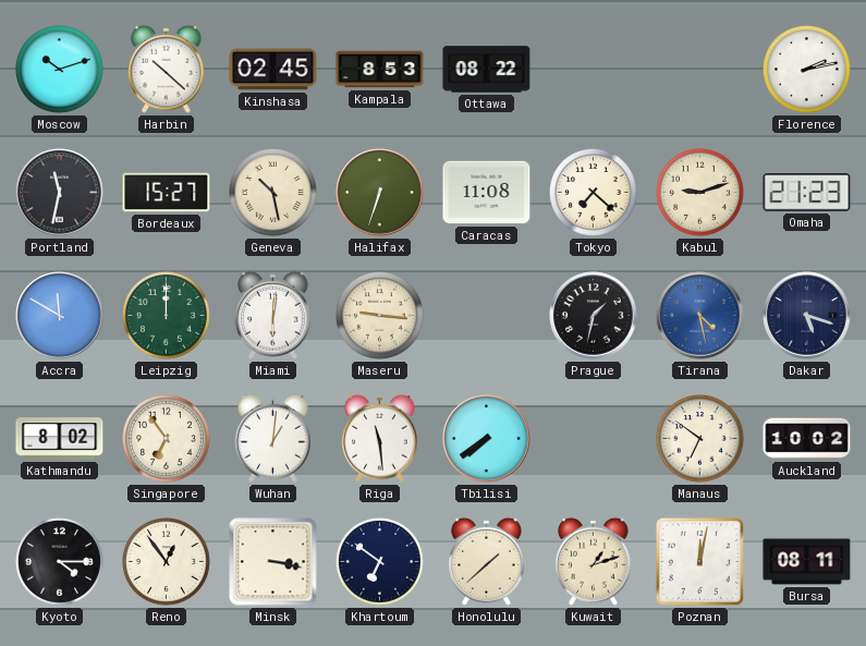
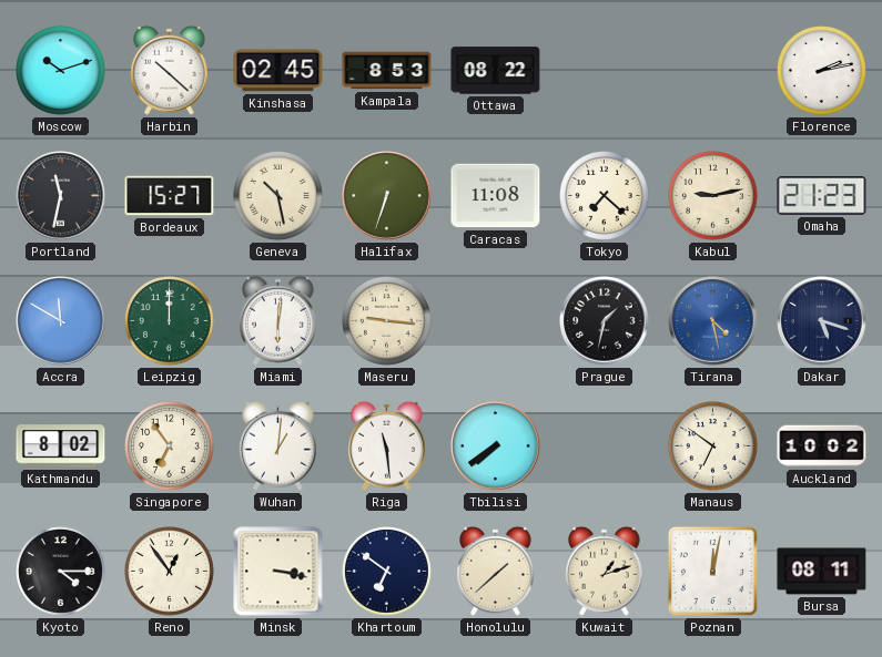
Kabul: 9:12 -> 9:13
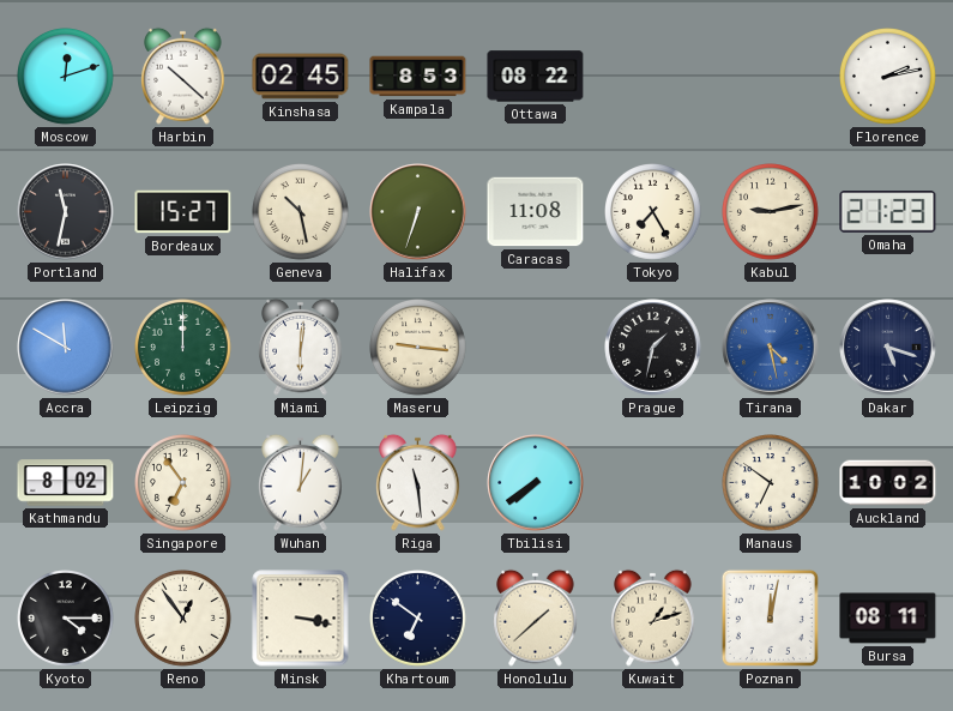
Moscow: 10:12 -> 12:12
Tokyo: 7:22 -> 7:25
